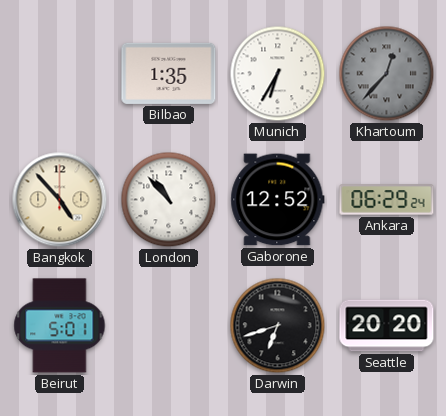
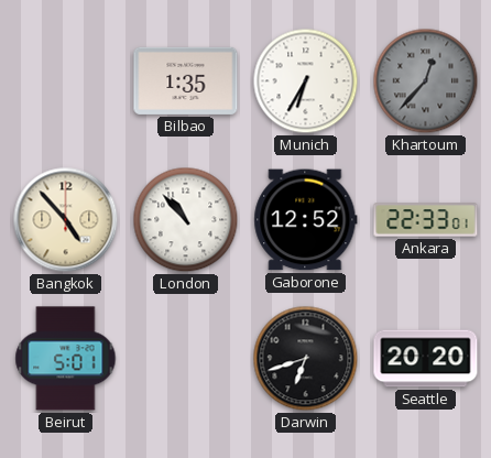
Ankara: 06:29 -> 22:33
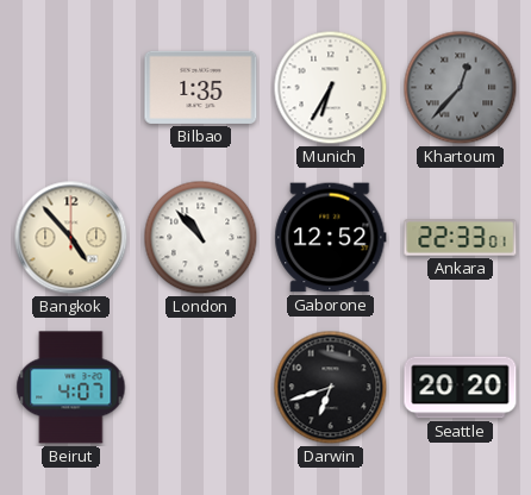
Beirut: 5:01 -> 4:07
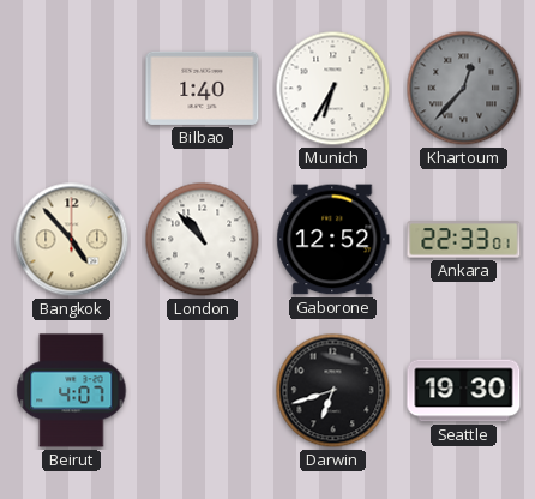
Bilbao: 1:35 -> 1:40
Seattle: 20:20 -> 19:30
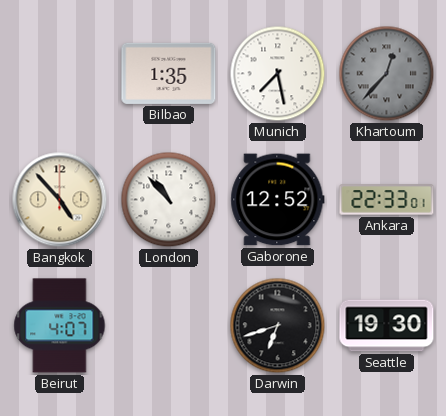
Bilbao: 1:40 -> 1:35
Munich: 6:35 -> 7:28
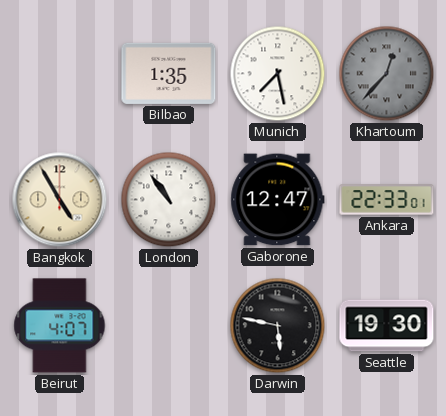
Bangkok: 4:53 -> 4:55
London: 10:53 -> 10:54
Gaborone: 12:52 -> 12:47
Darwin: 6:42 -> 5:47
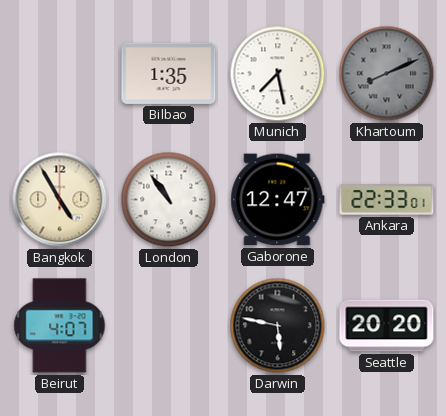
Khartoum: 12:37 -> 8:11
Seattle: 19:30 -> 20:20
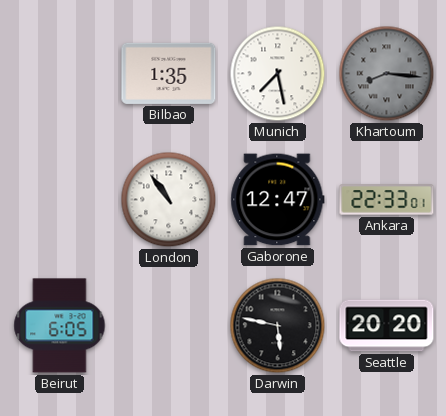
Khartoum: 8:11 -> 8:16
Bangkok: 4:55 -> none
Beirut: 4:07 -> 6:05
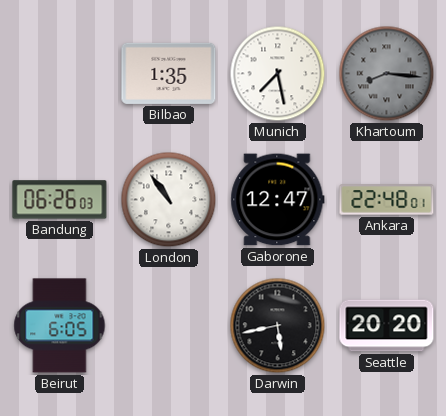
Bandung: none -> 06:26
Ankara: 22:33 -> 22:48
Darwin: 5:47 -> 5:43
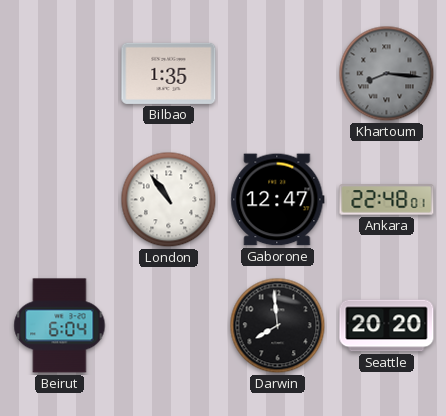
Munich: 7:28 -> none
Bandung: 06:26 -> none
Beirut: 6:05 -> 6:04
Darwin: 5:43 -> 7:59
